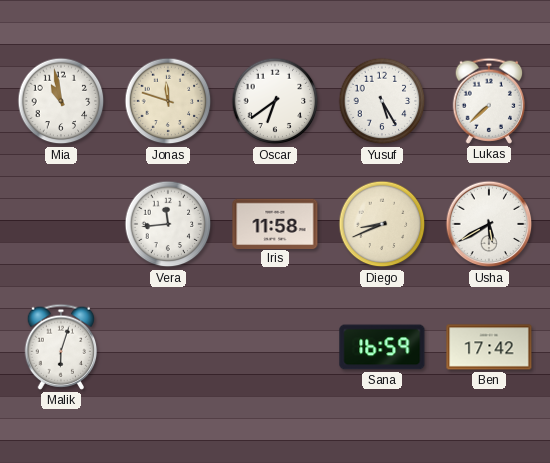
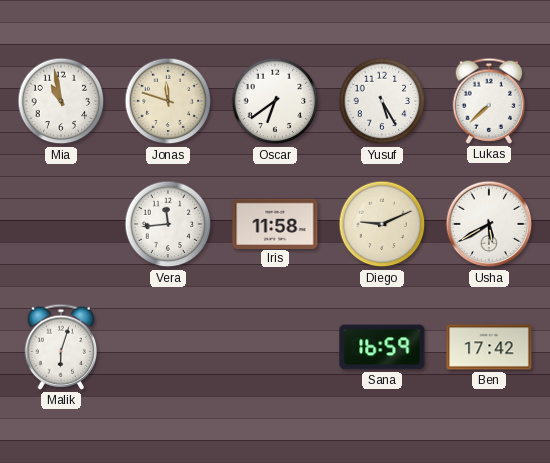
Diego: 8:41 -> 9:11
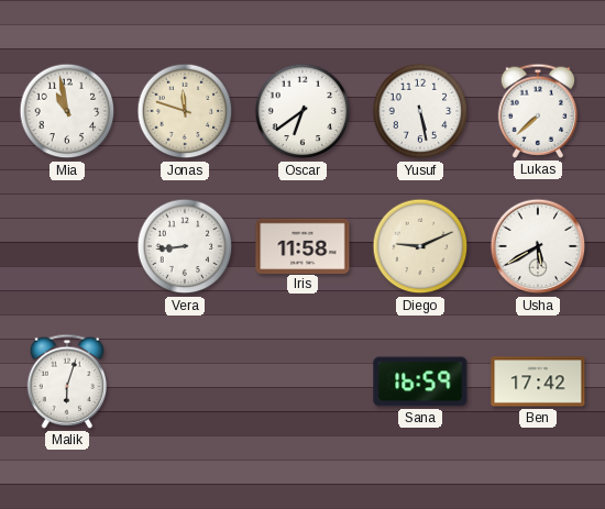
Yusuf: 5:25 -> 5:28
Vera: 11:44 -> 8:44
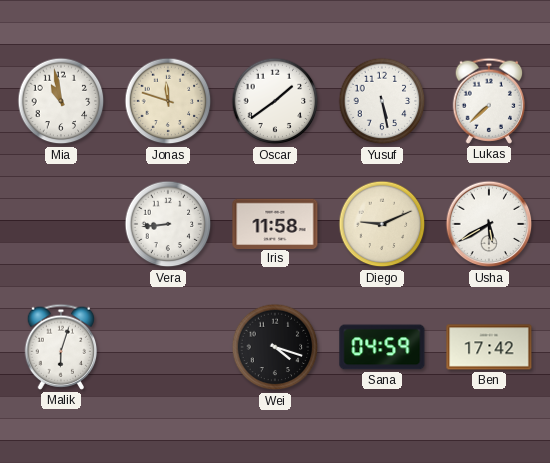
Oscar: 6:39 -> 1:39
Wei: none -> 4:18
Sana: 16:59 -> 04:59
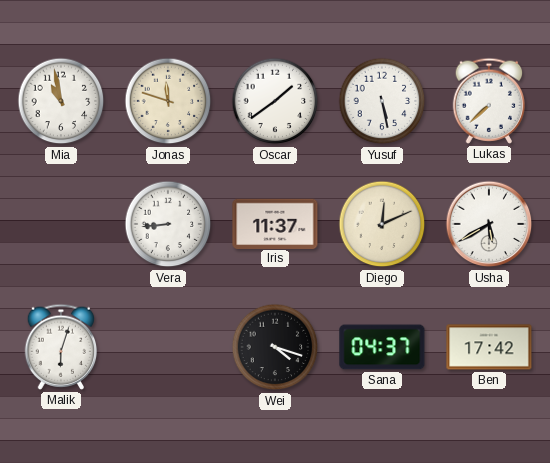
Iris: 11:58 -> 11:37
Diego: 9:11 -> 12:11
Sana: 04:59 -> 04:37
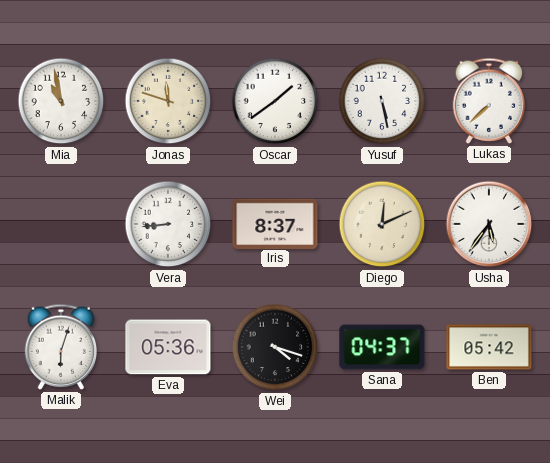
Iris: 11:37 -> 8:37
Usha: 5:40 -> 5:36
Eva: none -> 05:36
Ben: 17:42 -> 05:42
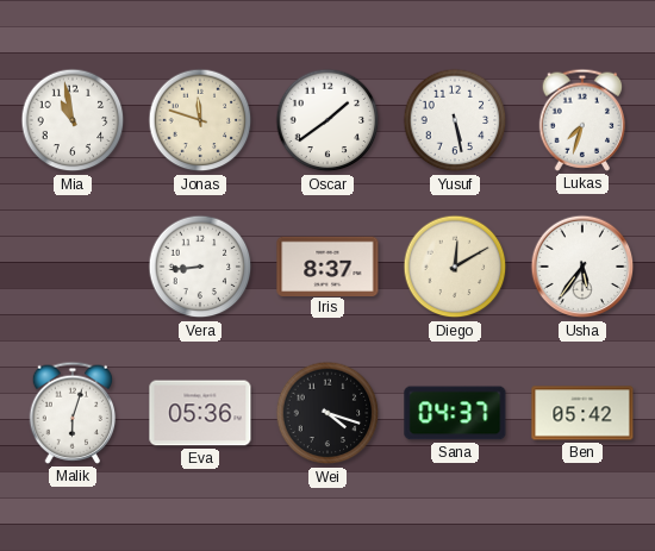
Lukas: 7:38 -> 7:33
Diego: 12:11 -> 12:10
